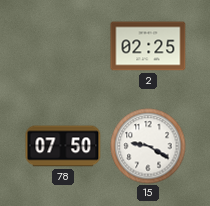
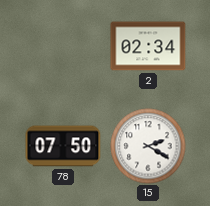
2: 02:25 -> 02:34
15: 9:20 -> 2:20
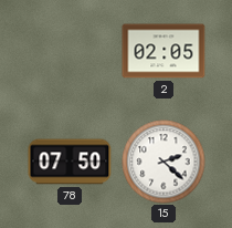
2: 02:34 -> 02:05
15: 2:20 -> 2:22
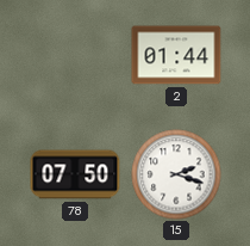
2: 02:05 -> 01:44
15: 2:22 -> 2:18
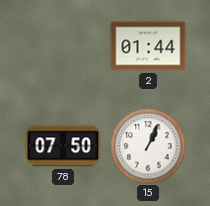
15: 2:18 -> 1:04
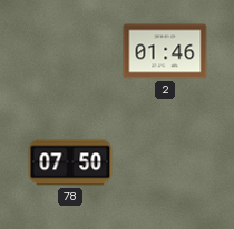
2: 01:44 -> 01:46
15: 1:04 -> none
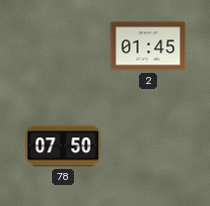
2: 01:46 -> 01:45
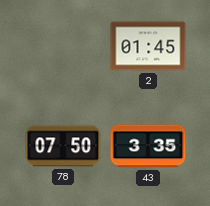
43: none -> 3:35
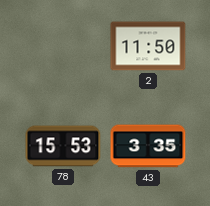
2: 01:45 -> 11:50
78: 07:50 -> 15:53
